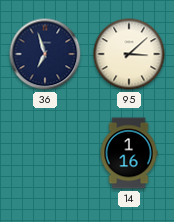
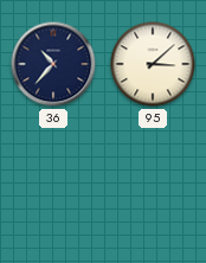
36: 6:57 -> 10:37
14: 1:16 -> none
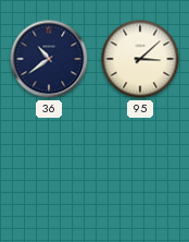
36: 10:37 -> 10:39
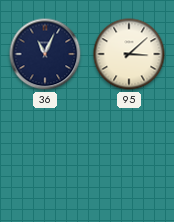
36: 10:39 -> 11:04
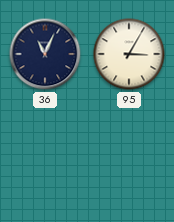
95: 3:08 -> 3:05
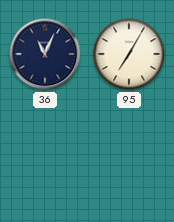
95: 3:05 -> 7:05
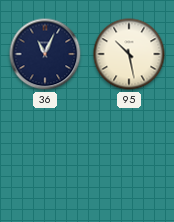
95: 7:05 -> 10:28
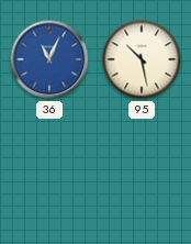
36 dial: navy -> blue
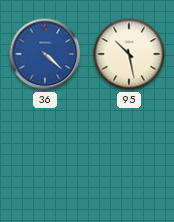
36: 11:04 -> 4:22
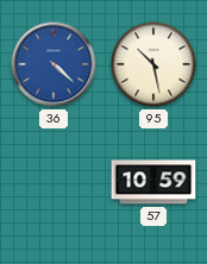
57: none -> 10:59
